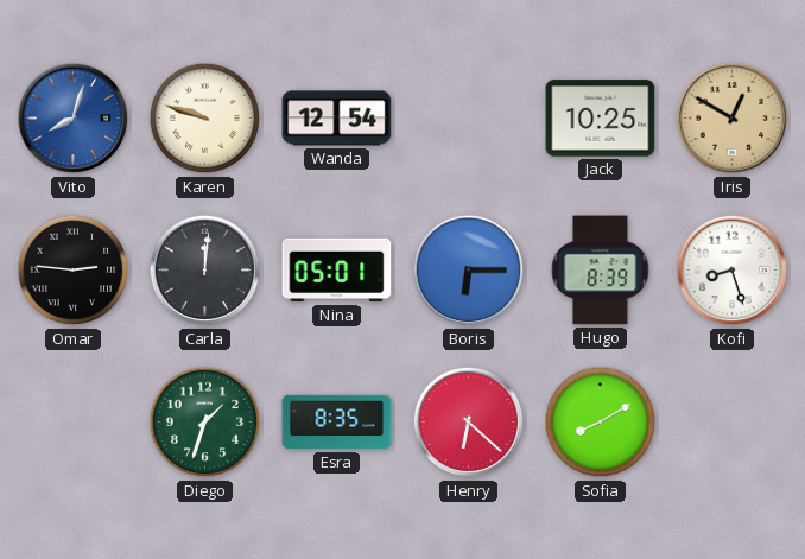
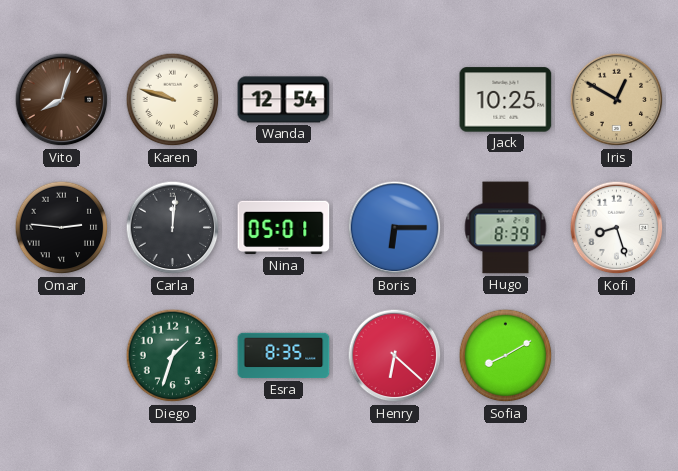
Vito dial: blue -> brown
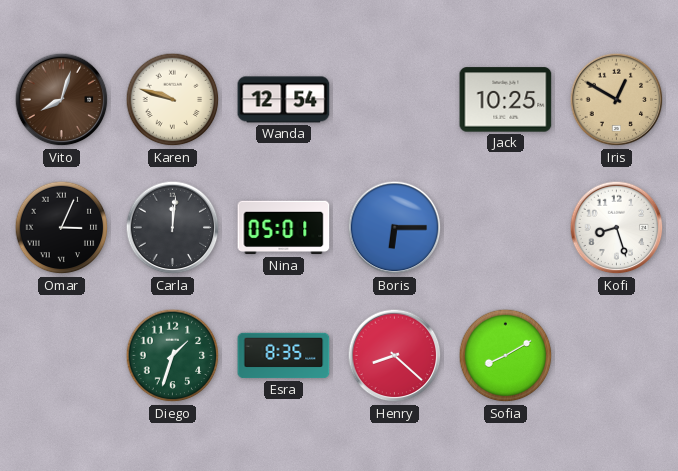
Omar: 2:46 -> 3:04
Hugo: 8:39 -> none
Henry: 6:22 -> 8:22
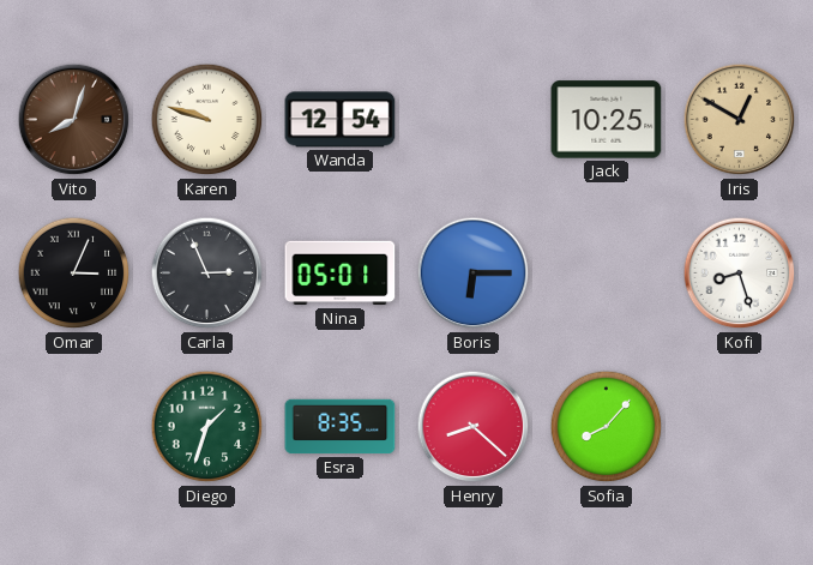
Carla: 12:01 -> 2:56
Sofia: 8:10 -> 8:07
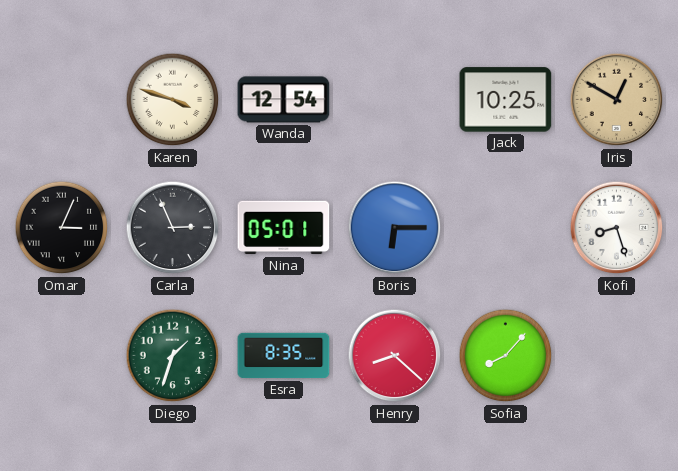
Vito: 8:03 -> none
Karen: 9:48 -> 3:48
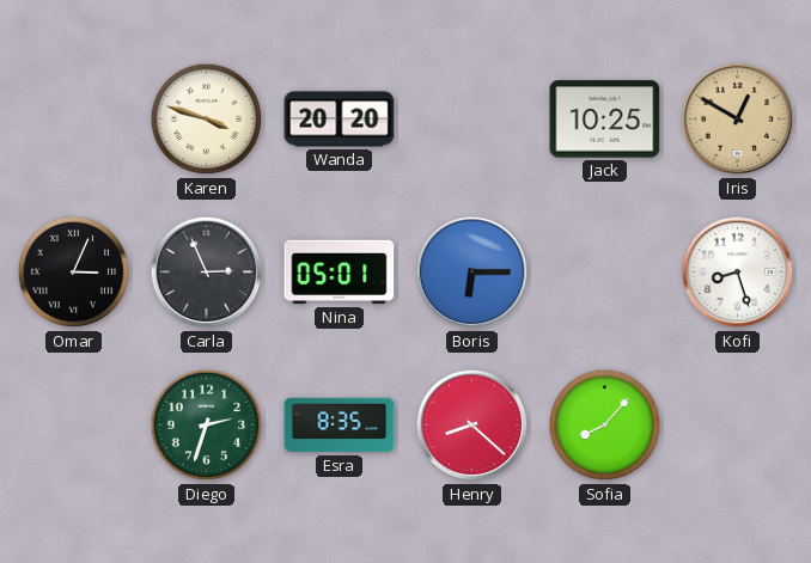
Wanda: 12:54 -> 20:20
Diego: 1:33 -> 2:33
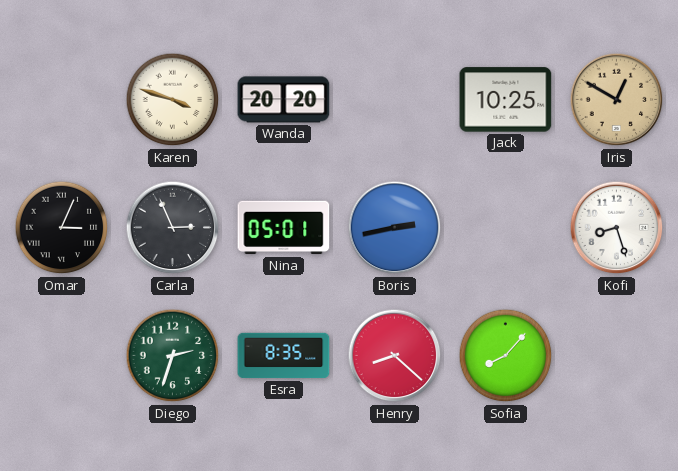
Boris: 6:15 -> 2:43
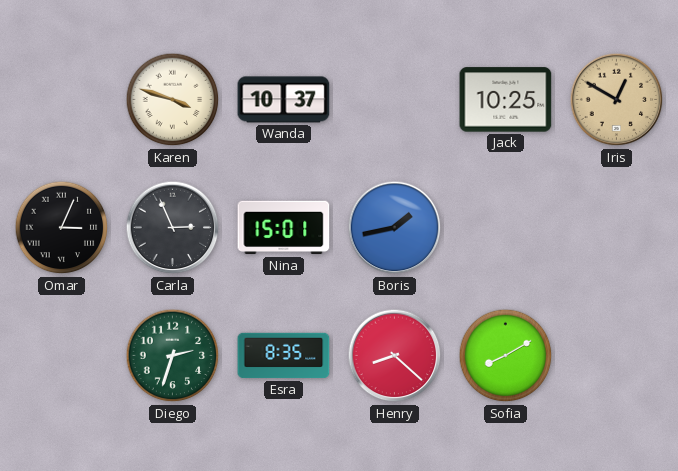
Wanda: 20:20 -> 10:37
Nina: 05:01 -> 15:01
Boris: 2:43 -> 1:43
Kofi: 8:27 -> none
Sofia: 8:07 -> 8:10
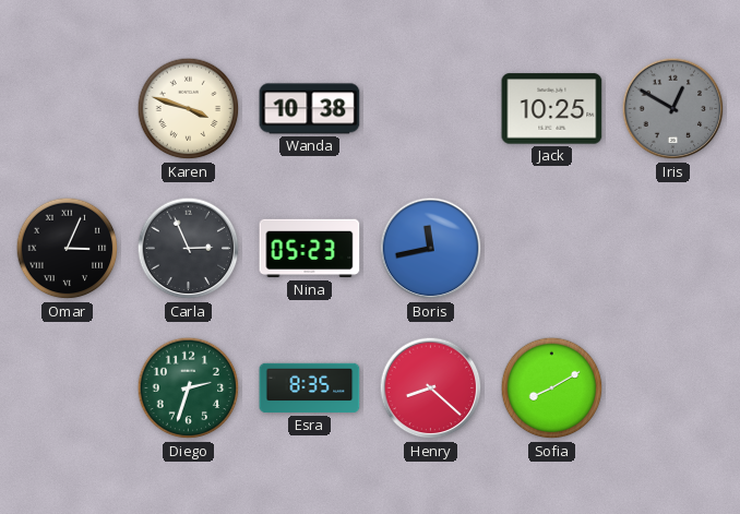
Wanda: 10:37 -> 10:38
Iris dial: champagne -> grey
Nina: 15:01 -> 05:23
Boris: 1:43 -> 11:43
